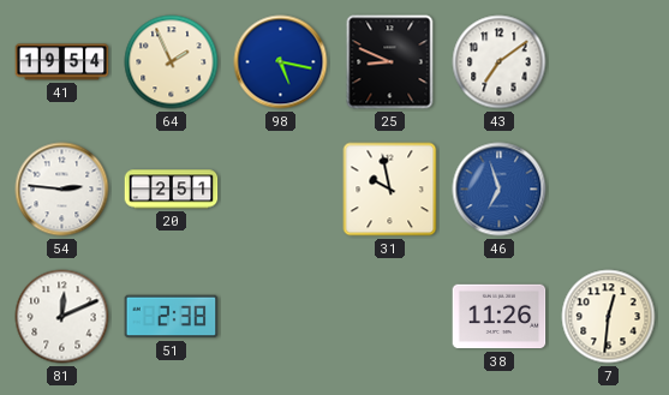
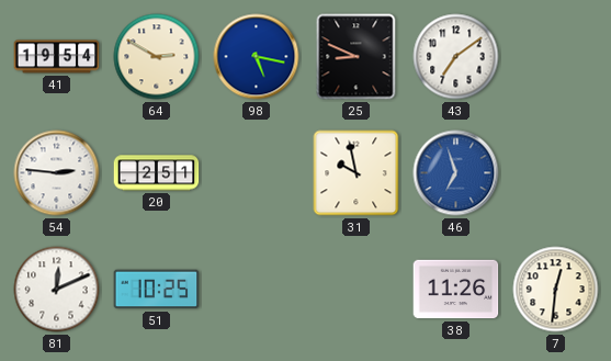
64: 1:56 -> 2:50
51: 2:38 -> 10:25
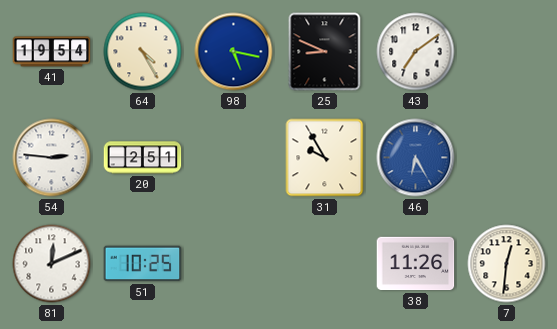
64: 2:50 -> 4:25
31: 9:58 -> 9:55
46: 6:57 -> 6:25
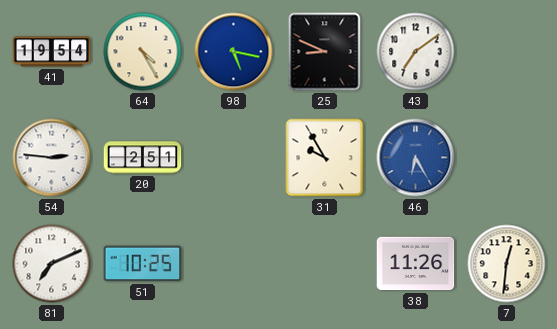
81: 12:11 -> 7:11
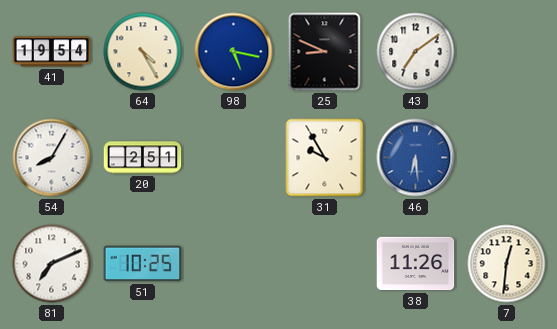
54: 2:46 -> 8:05
46: 6:25 -> 6:29
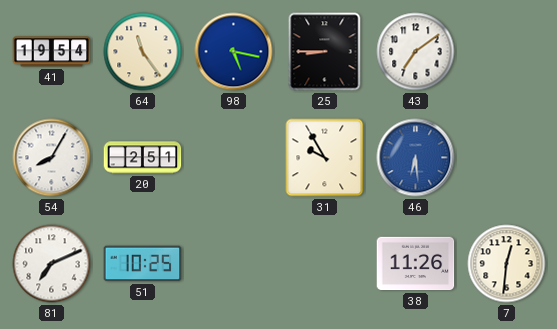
64: 4:25 -> 11:24
25: 8:49 -> 8:45
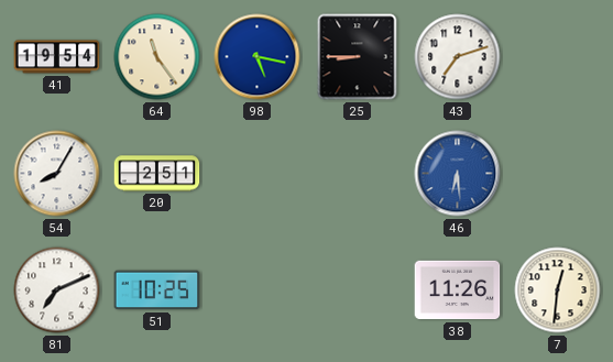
43: 7:09 -> 7:12
31: 9:55 -> none
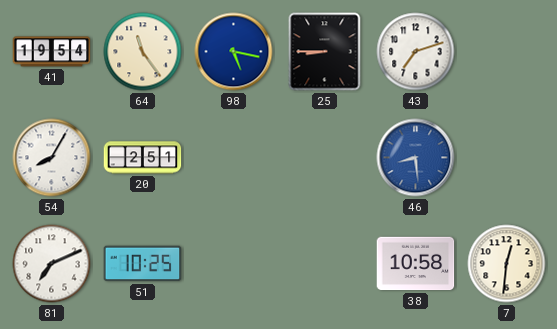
46: 6:29 -> 8:29
38: 11:26 -> 10:58
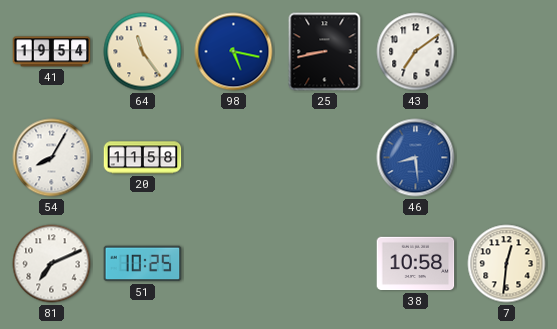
25: 8:45 -> 8:43
43: 7:12 -> 7:09
20: 2:51 -> 11:58
